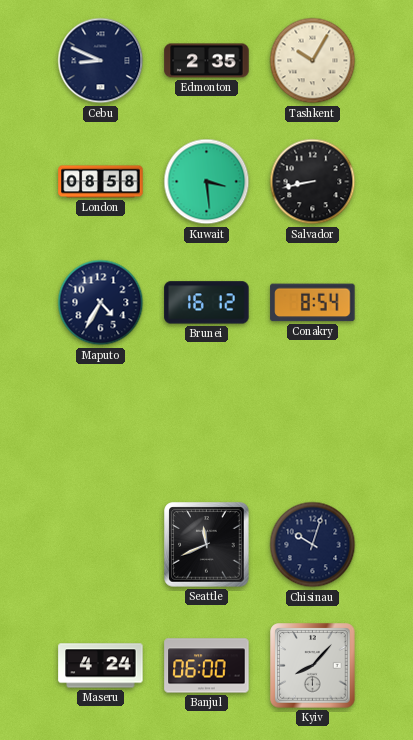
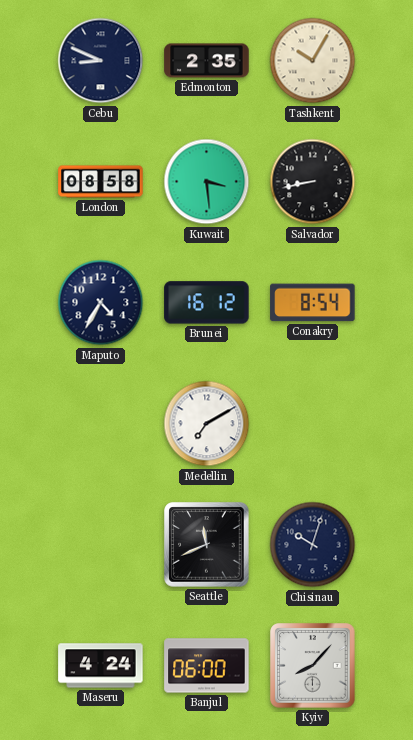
Medellin: none -> 7:10
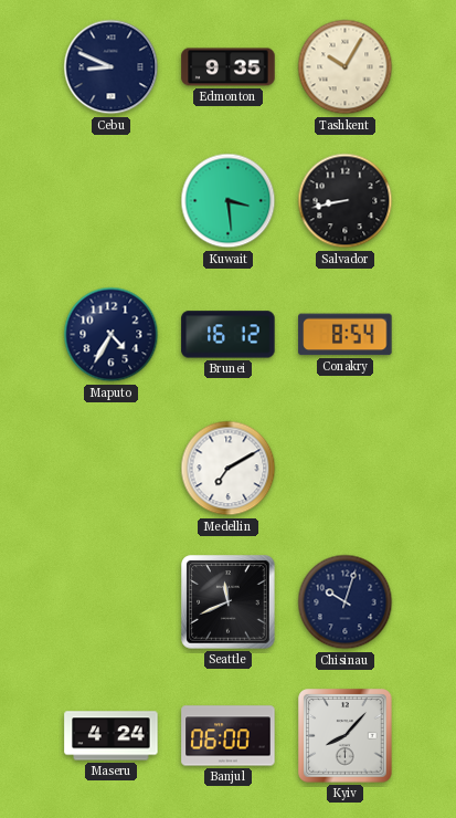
Edmonton: 2:35 -> 9:35
London: 08:58 -> none
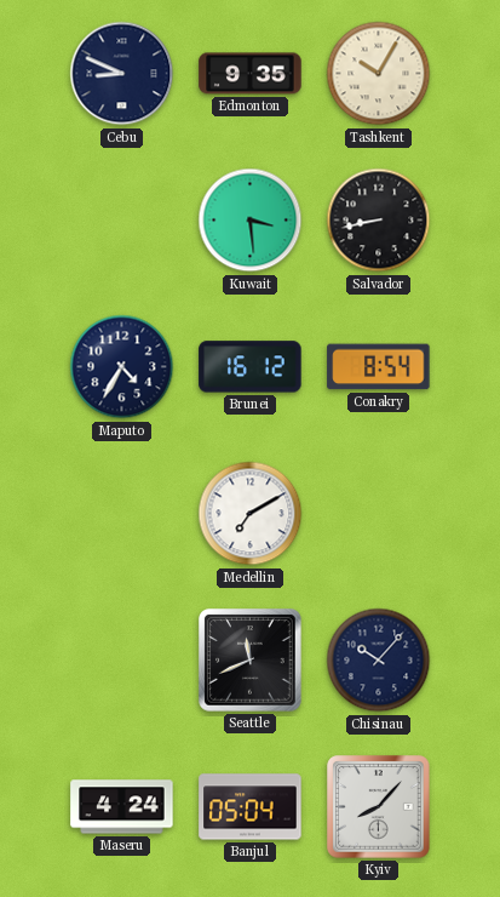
Chisinau: 10:03 -> 10:07
Banjul: 06:00 -> 05:04
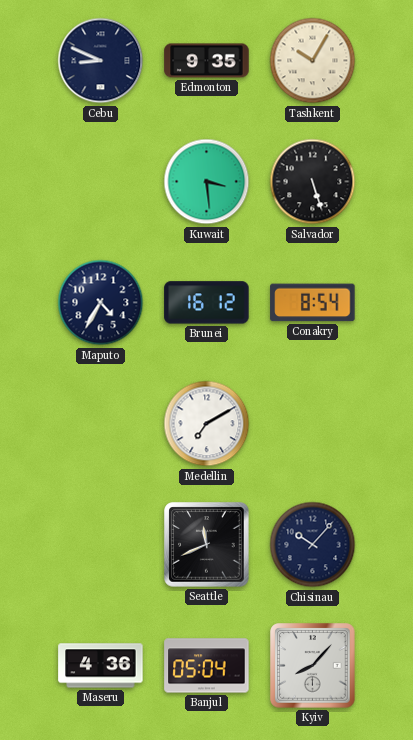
Salvador: 8:43 -> 5:27
Maseru: 4:24 -> 4:36
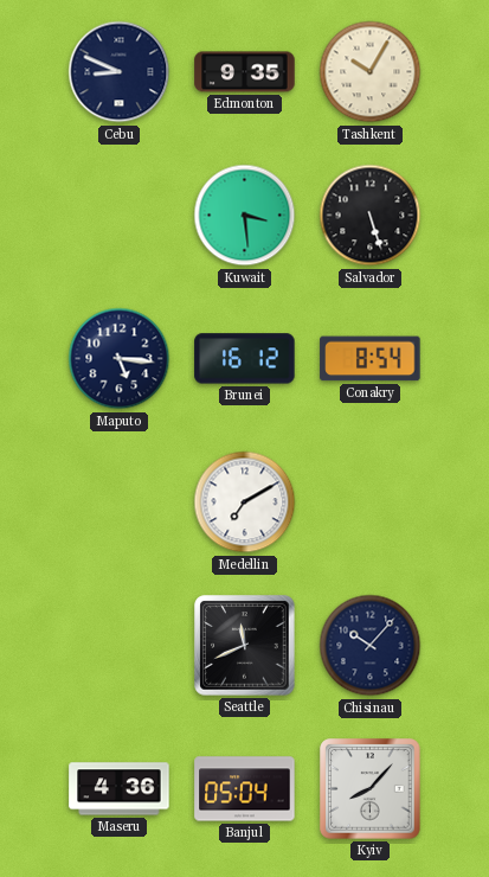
Maputo: 4:35 -> 5:16
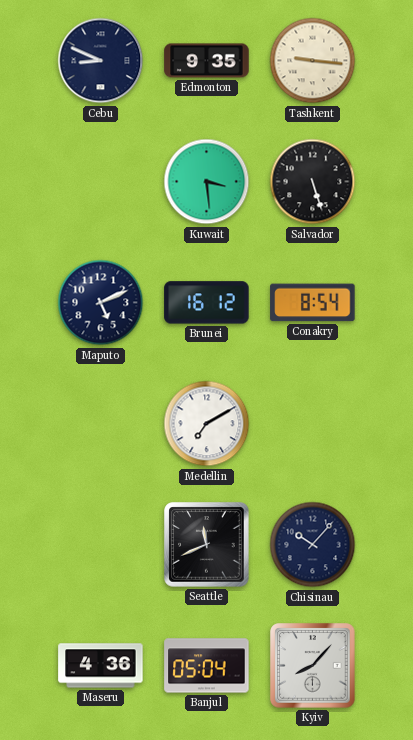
Tashkent: 10:05 -> 9:16
Maputo: 5:16 -> 5:11
